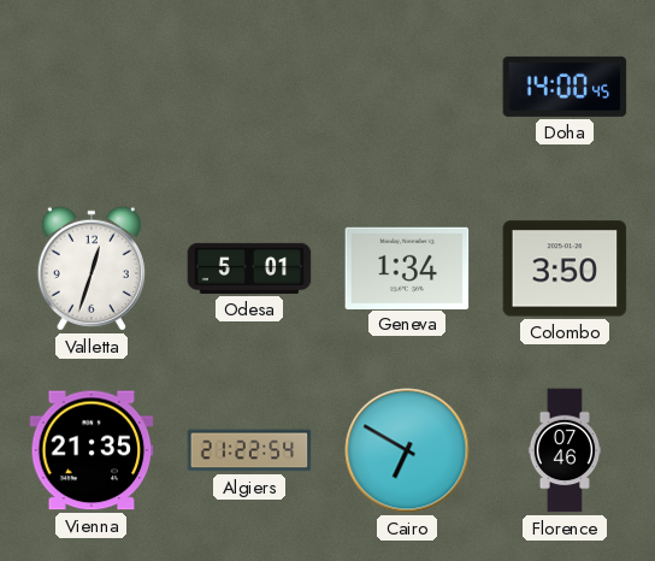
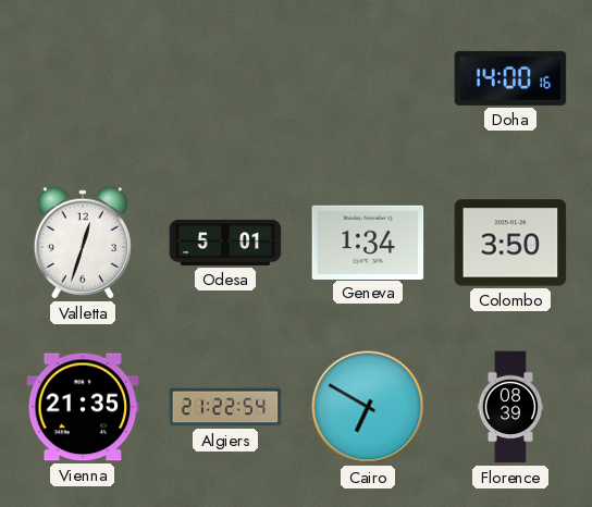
Doha: 14:00:45 -> 14:00:16
Florence: 07:46 -> 08:39
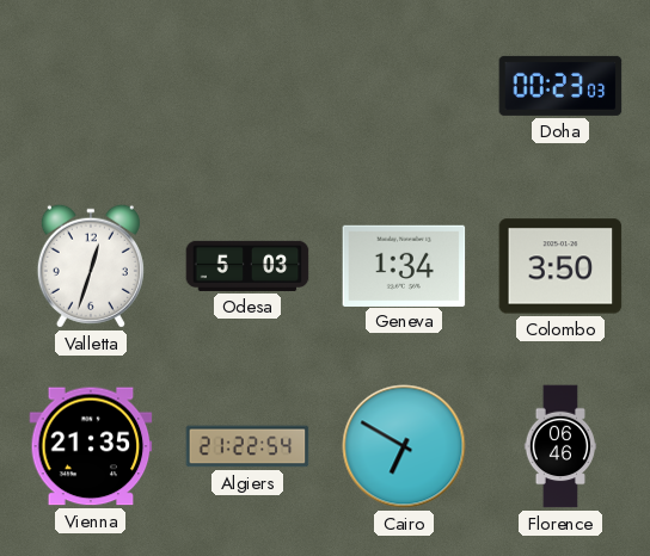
Doha: 14:00 -> 00:23
Odesa: 5:01 -> 5:03
Florence: 08:39 -> 06:46
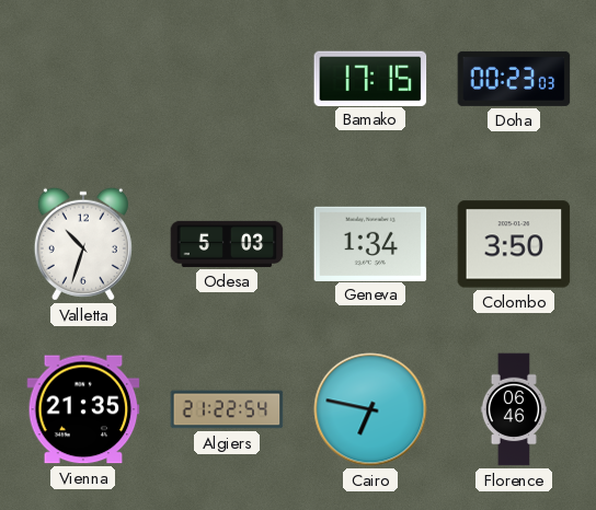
Bamako: none -> 17:15
Valletta: 12:33 -> 10:33
Cairo: 6:50 -> 6:47
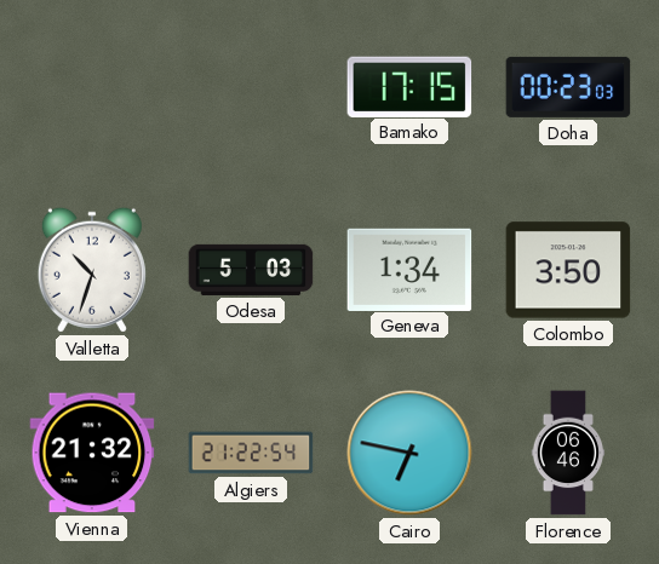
Vienna: 21:35 -> 21:32
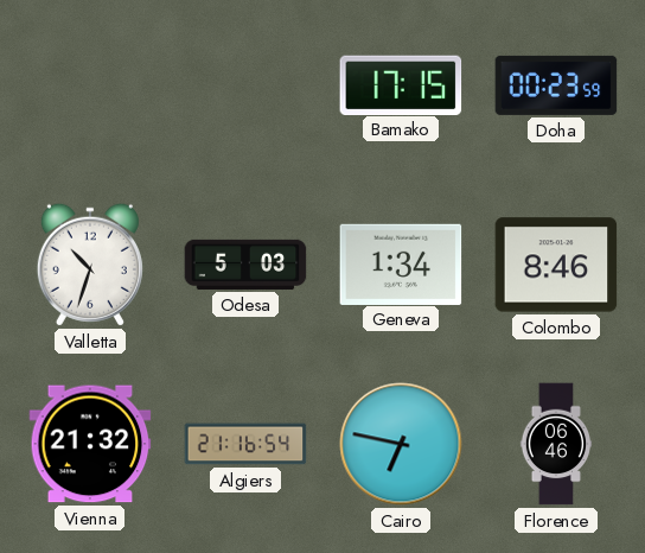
Doha: 00:23:03 -> 00:23:59
Colombo: 3:50 -> 8:46
Algiers: 21:22 -> 21:16
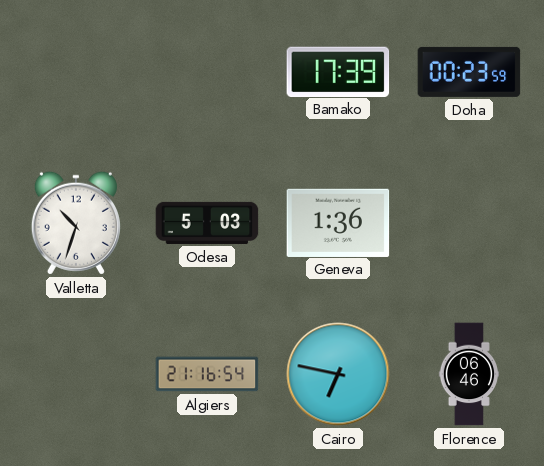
Bamako: 17:15 -> 17:39
Geneva: 1:34 -> 1:36
Colombo: 8:46 -> none
Vienna: 21:32 -> none
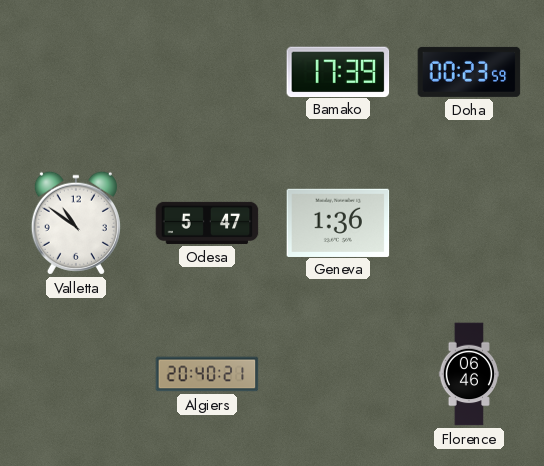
Valletta: 10:33 -> 10:51
Odesa: 5:03 -> 5:47
Algiers: 21:16 -> 20:40
Cairo: 6:47 -> none
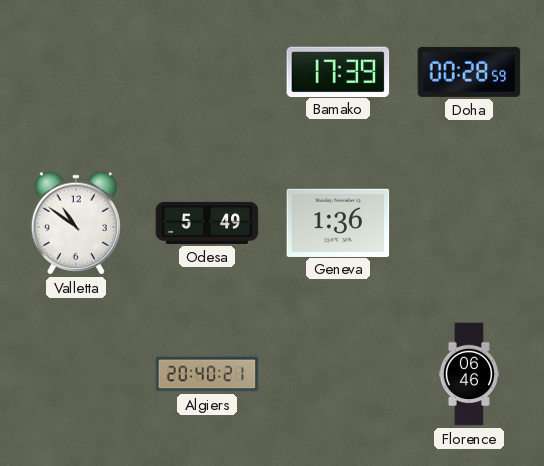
Doha: 00:23 -> 00:28
Odesa: 5:47 -> 5:49
